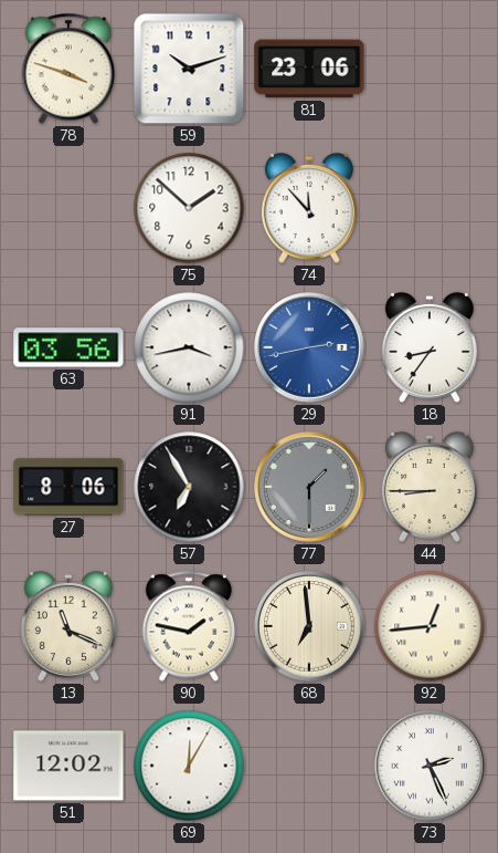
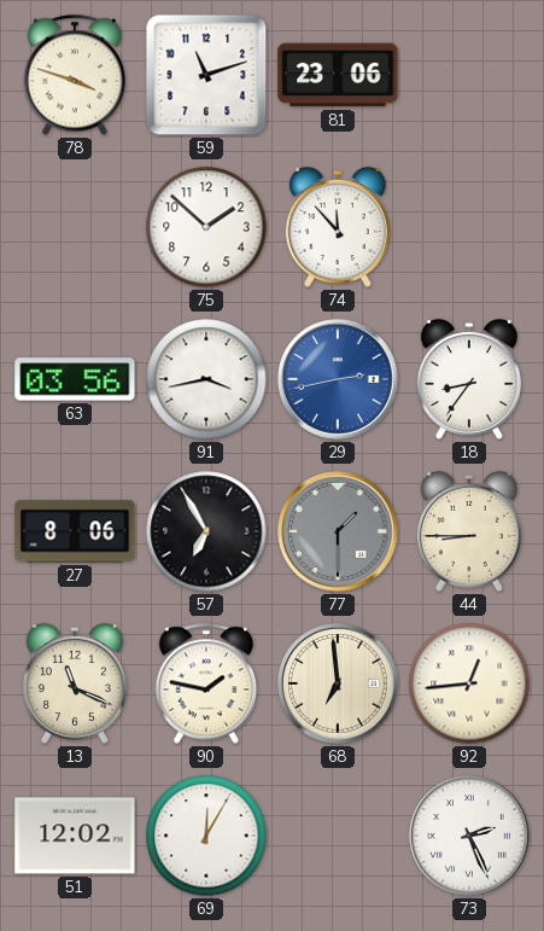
59: 10:12 -> 11:12
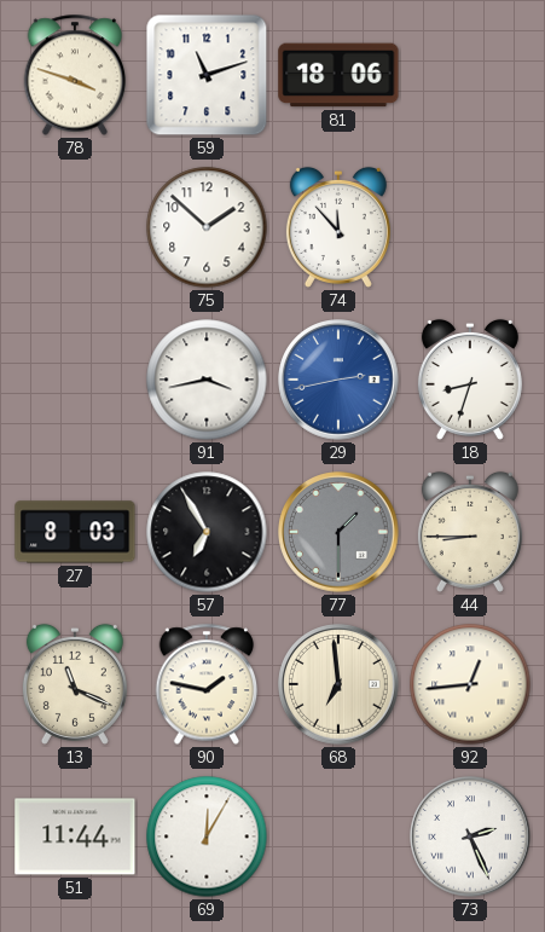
81: 23:06 -> 18:06
63: 03:56 -> none
18: 8:36 -> 8:33
27: 8:06 -> 8:03
51: 12:02 -> 11:44
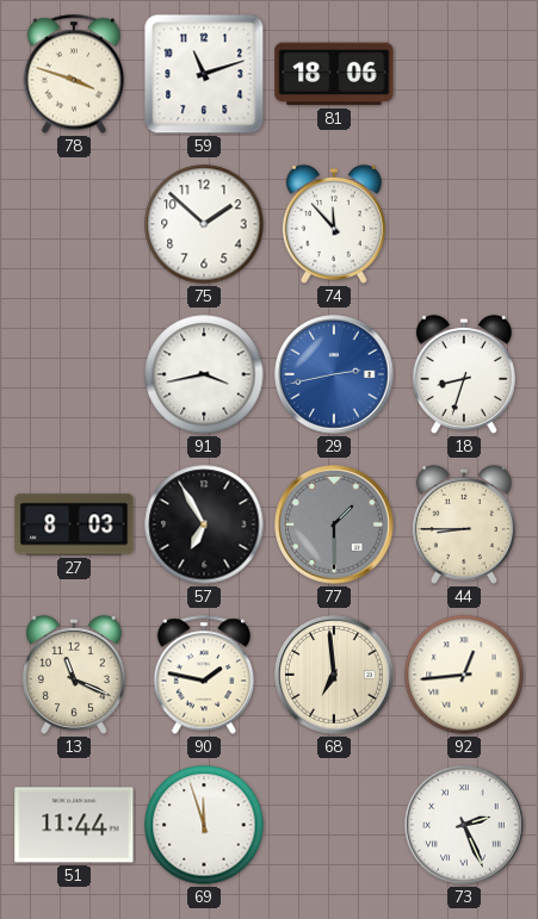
69: 12:05 -> 11:57
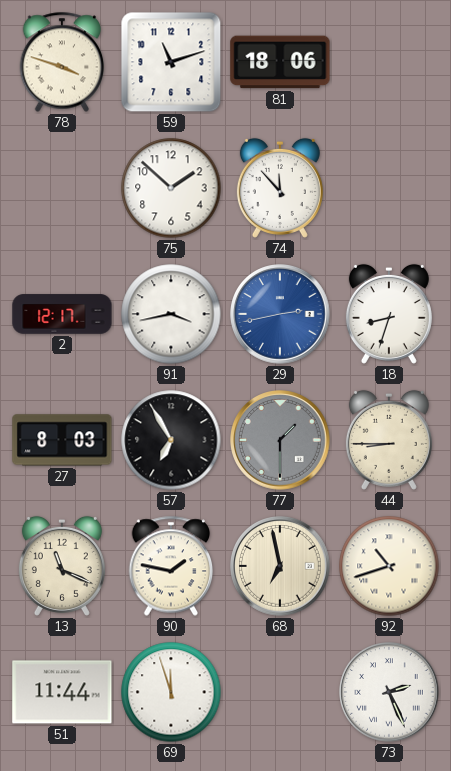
2: none -> 12:17
68: 6:59 -> 6:58
92: 12:44 -> 10:42
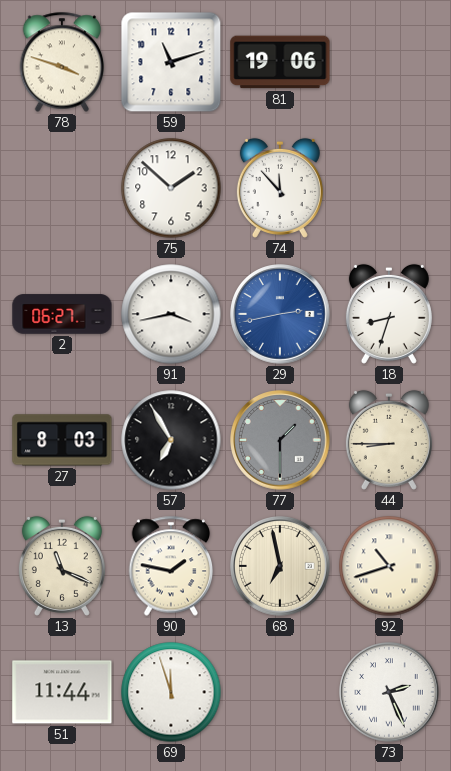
81: 18:06 -> 19:06
2: 12:17 -> 06:27
